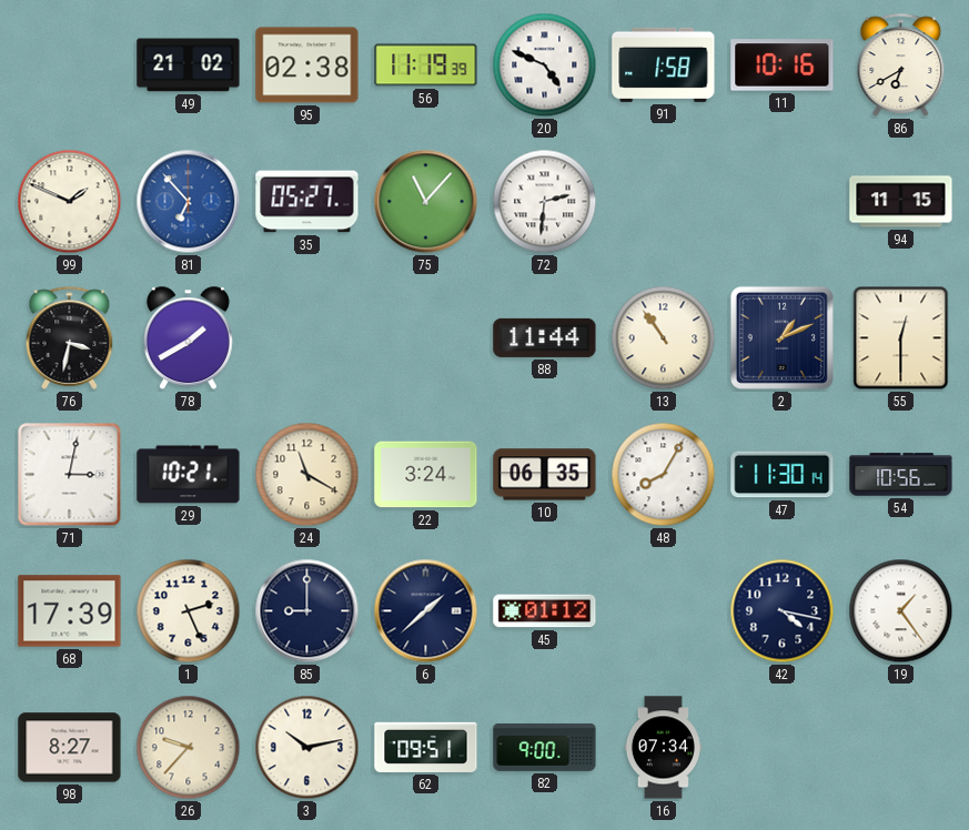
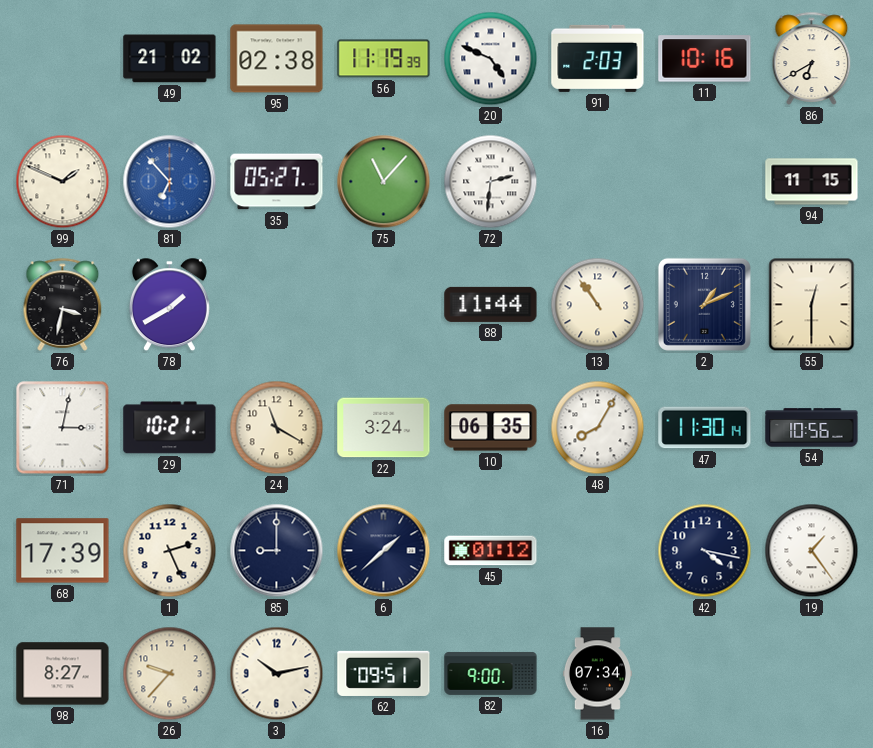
91: 1:58 -> 2:03
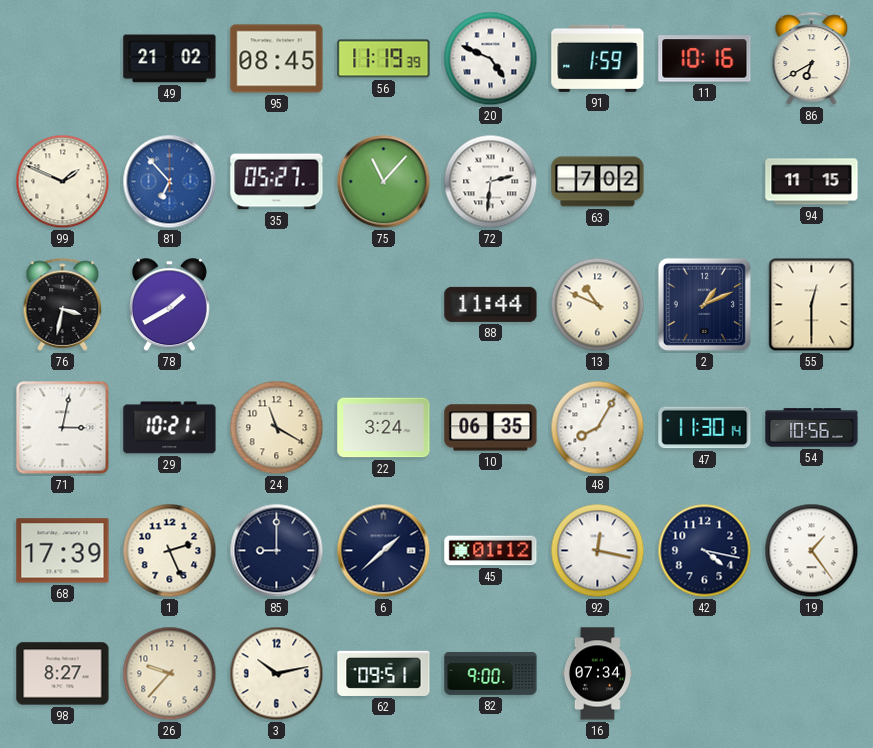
95: 02:38 -> 08:45
91: 2:03 -> 1:59
63: none -> 7:02
13: 10:54 -> 10:49
92: none -> 12:17
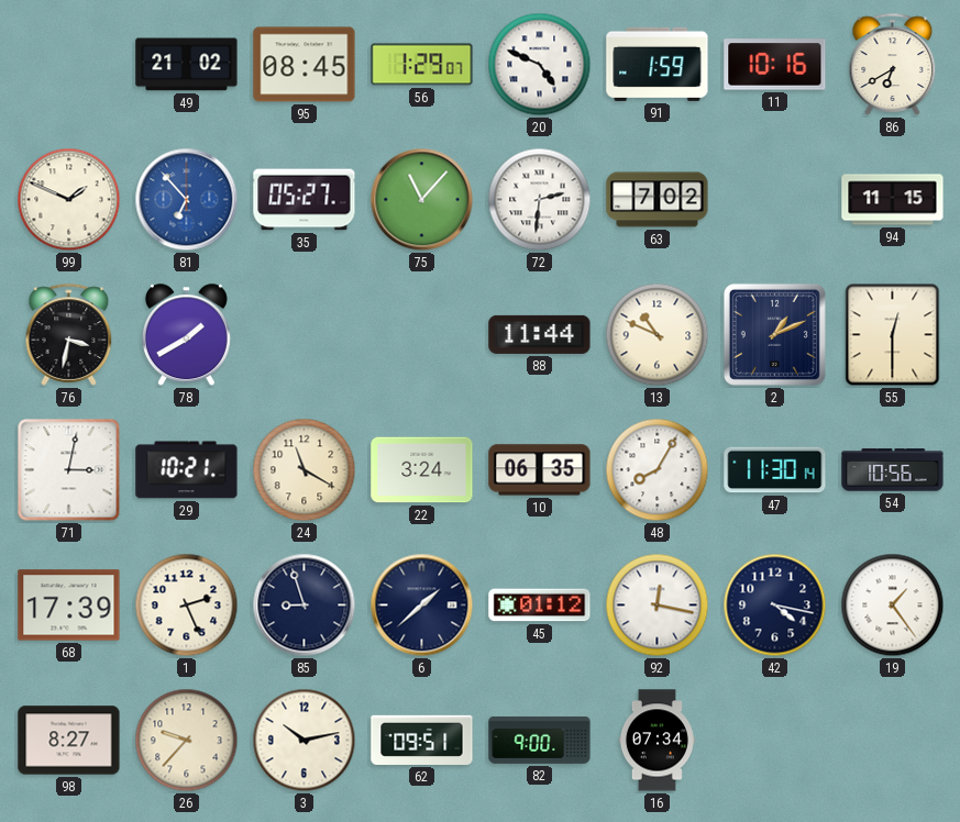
56: 11:19 -> 1:29
85: 9:00 -> 8:57
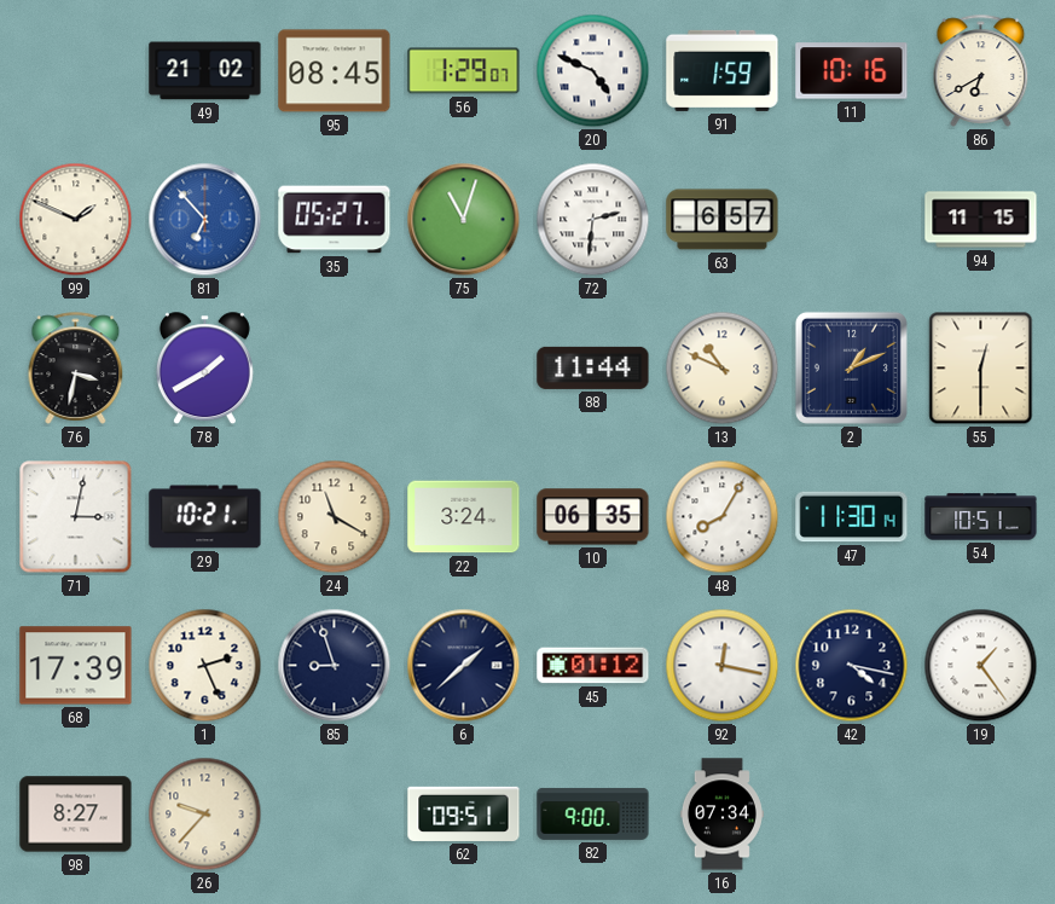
75: 11:07 -> 11:03
63: 7:02 -> 6:57
54: 10:56 -> 10:51
3: 10:13 -> none
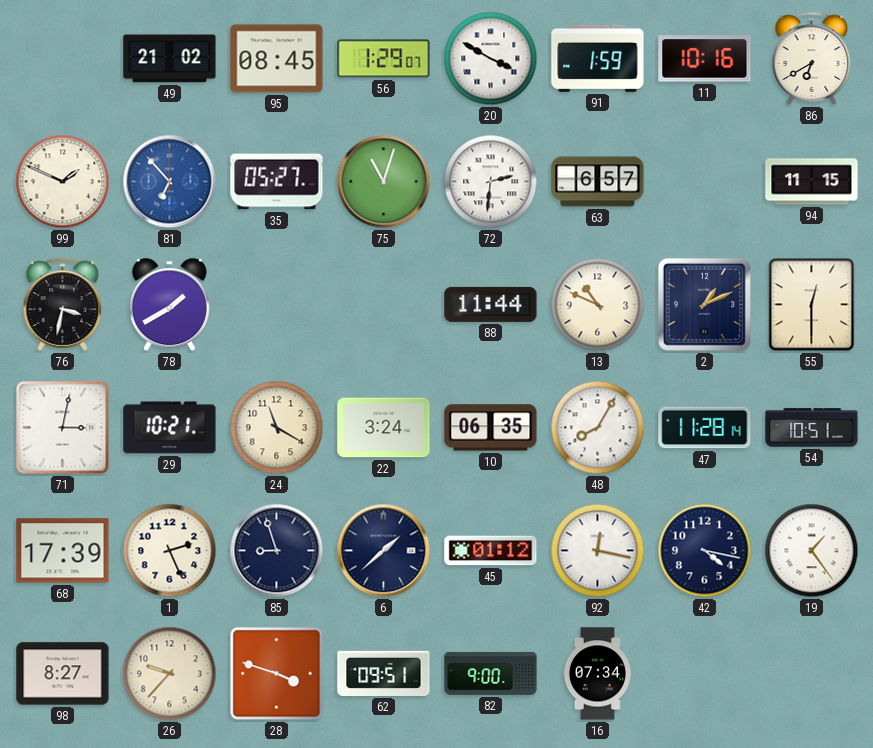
20: 4:49 -> 3:50
47: 11:30 -> 11:28
28: none -> 3:48
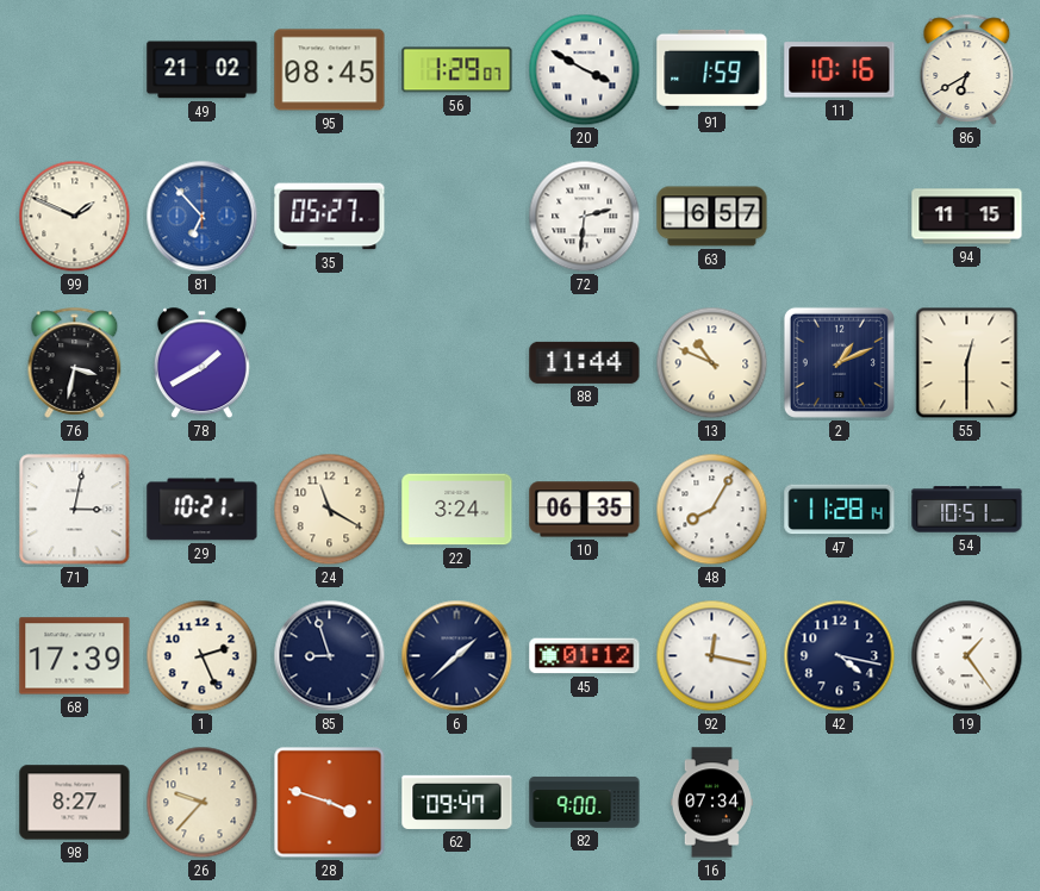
75: 11:03 -> none
62: 09:51 -> 09:47
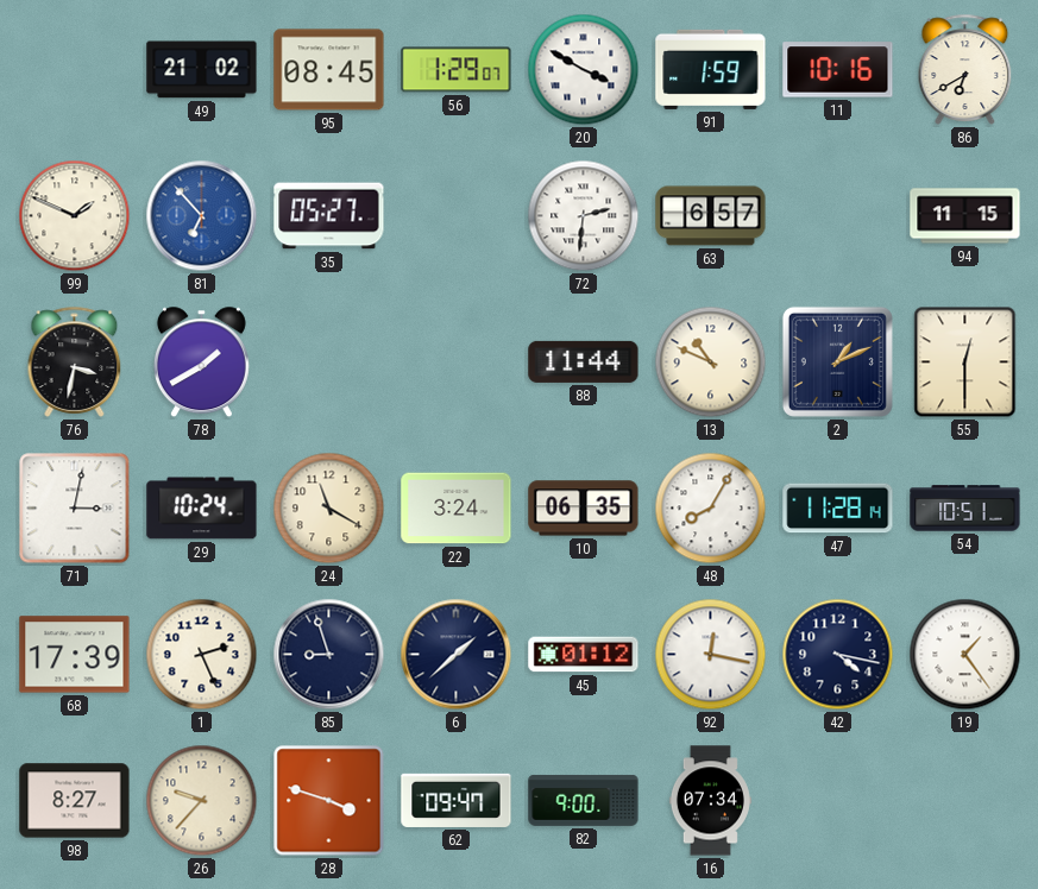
29: 10:21 -> 10:24
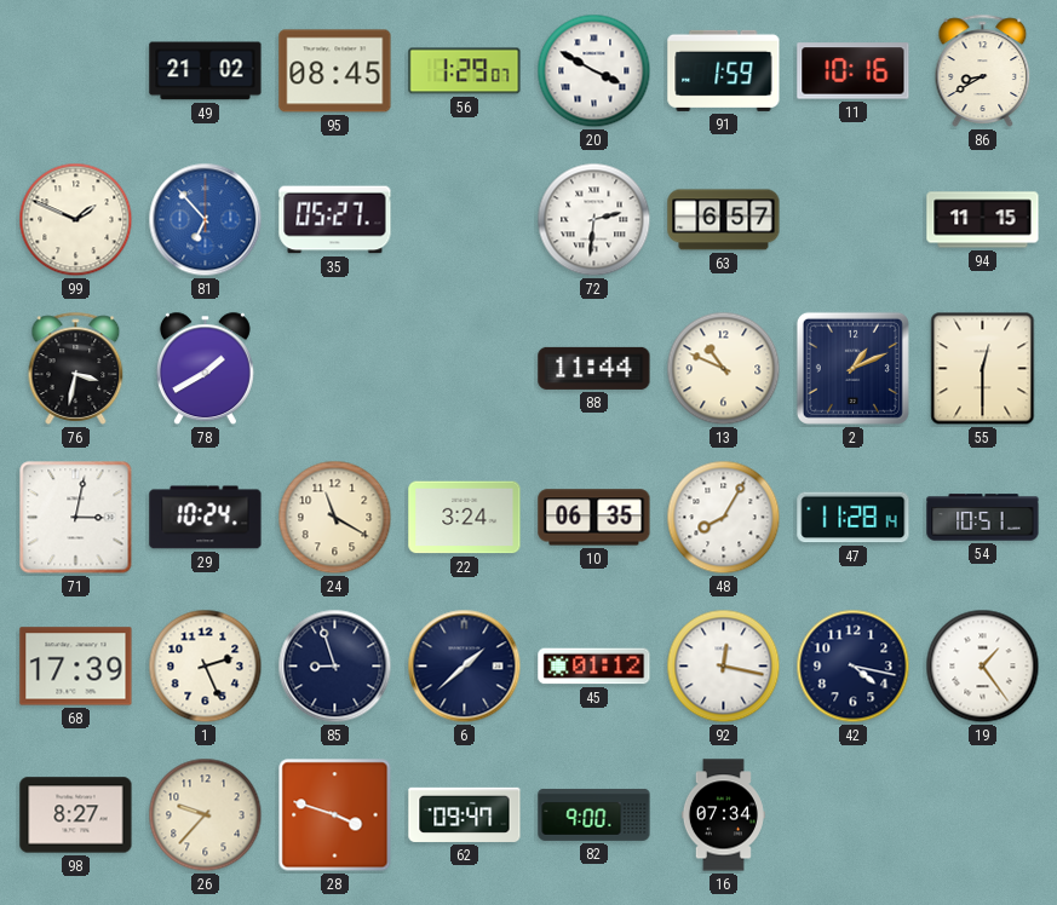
86: 6:40 -> 8:40
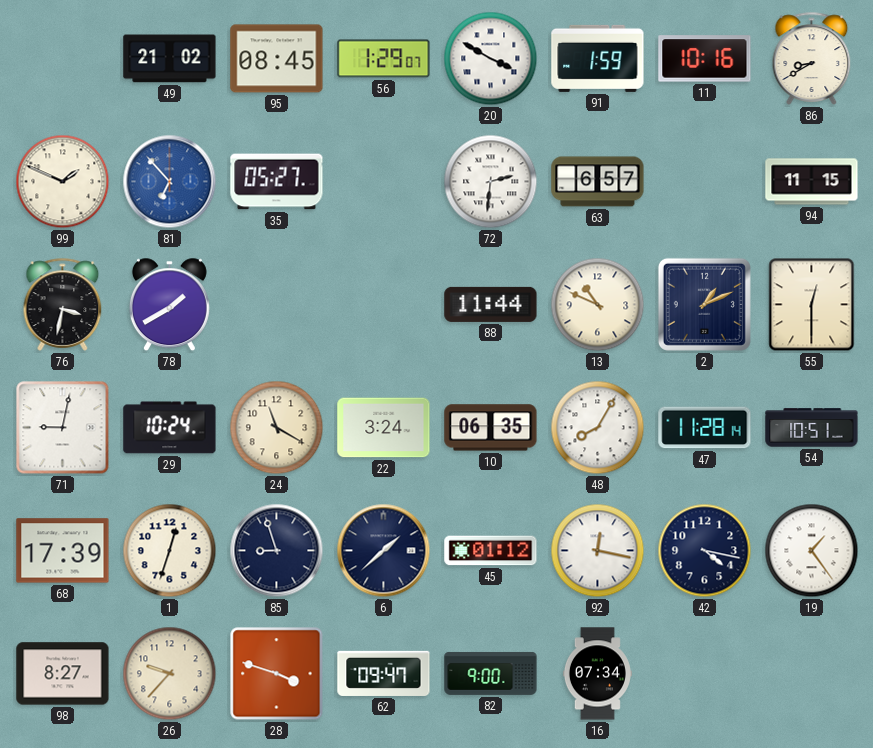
71: 3:02 -> 9:02
1: 2:26 -> 12:33
